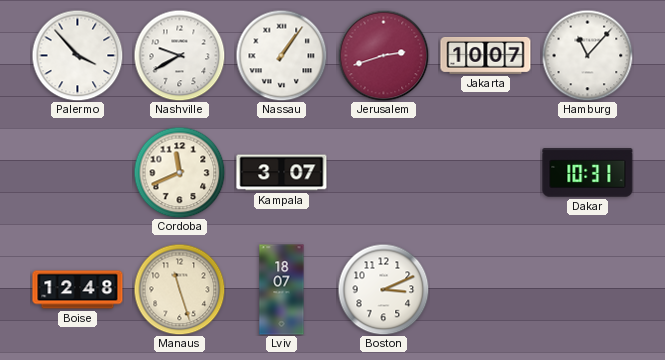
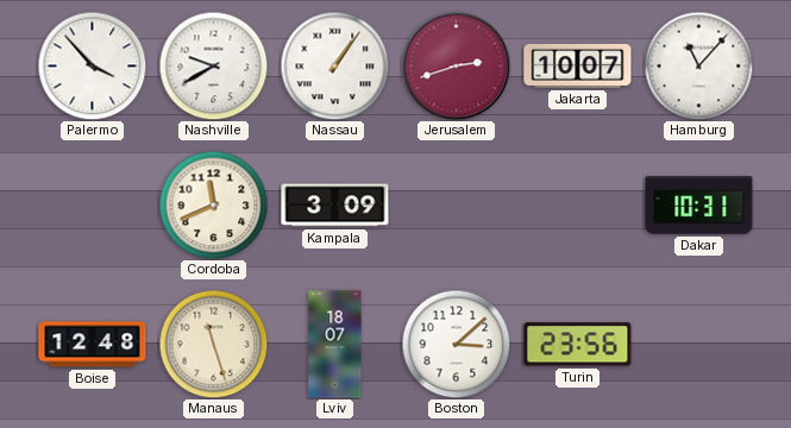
Kampala: 3:07 -> 3:09
Boston: 3:11 -> 3:08
Turin: none -> 23:56
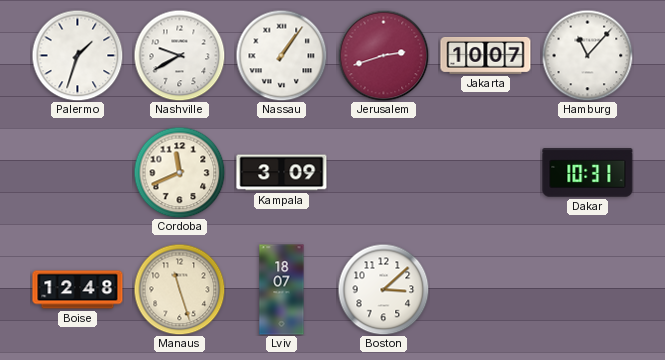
Palermo: 3:53 -> 1:33
Turin: 23:56 -> none
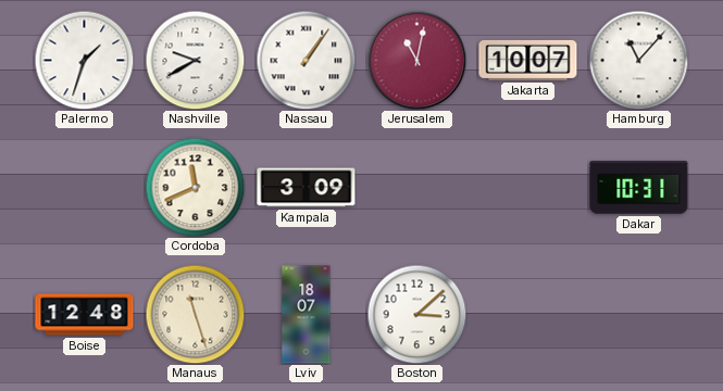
Jerusalem: 2:42 -> 11:02
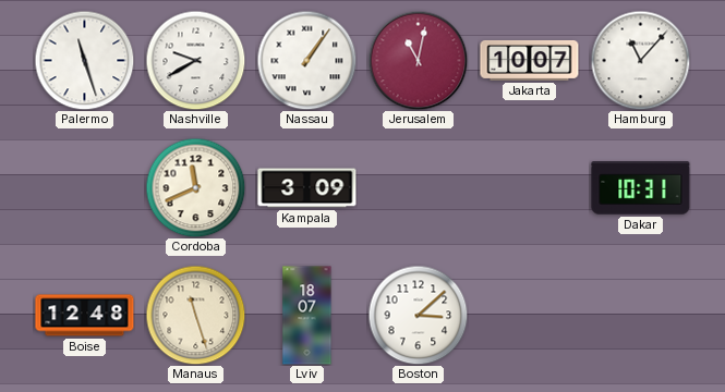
Palermo: 1:33 -> 11:27
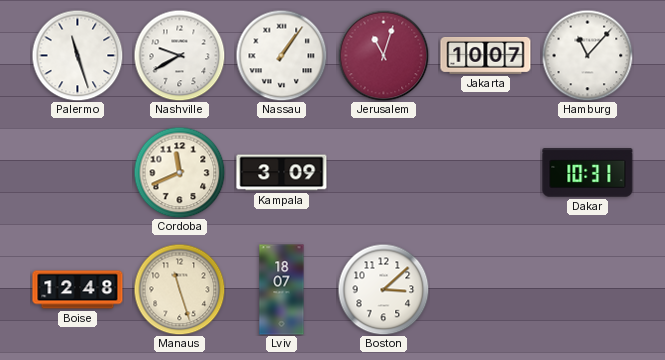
Jerusalem: 11:02 -> 11:03
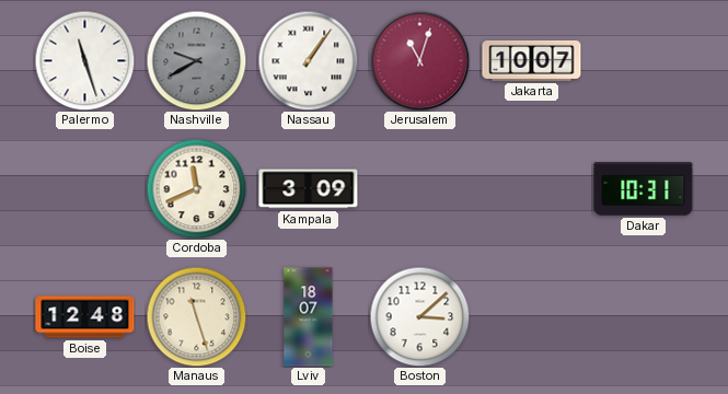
Nashville dial: white -> grey
Hamburg: 11:07 -> none
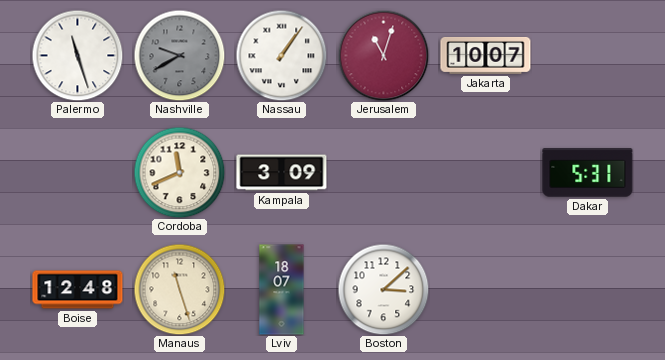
Dakar: 10:31 -> 5:31
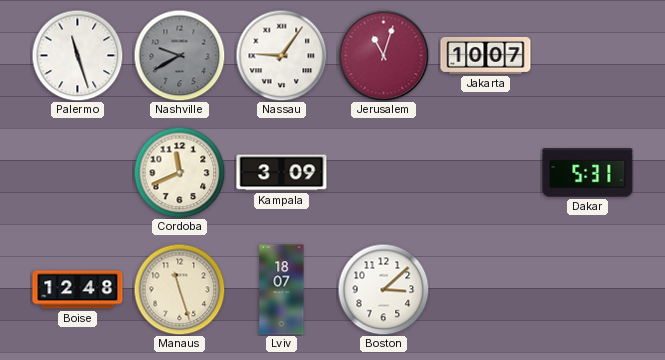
Nassau: 1:06 -> 9:06
